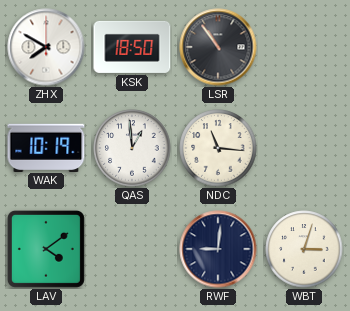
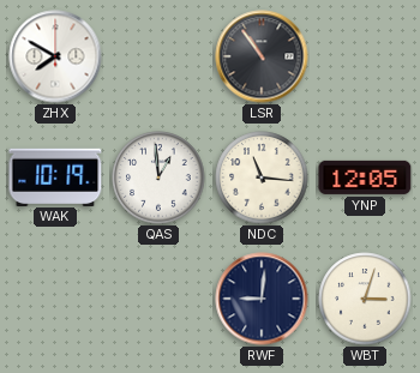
KSK: 18:50 -> none
YNP: none -> 12:05
LAV: 4:09 -> none
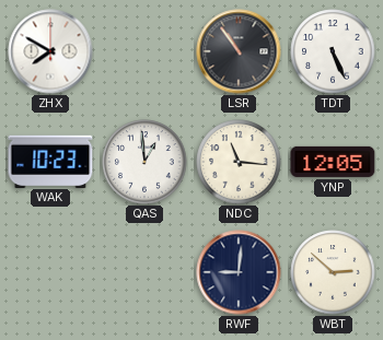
TDT: none -> 5:26
WAK: 10:19 -> 10:23
WBT: 3:03 -> 2:52
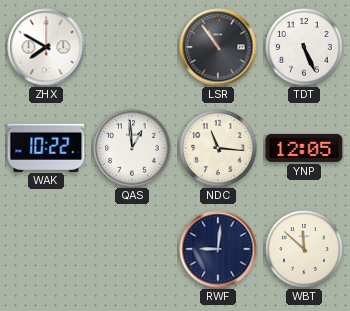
WAK: 10:23 -> 10:22
WBT: 2:52 -> 11:52
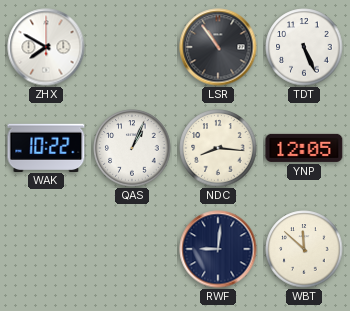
QAS: 12:59 -> 1:04
NDC: 11:16 -> 8:16
